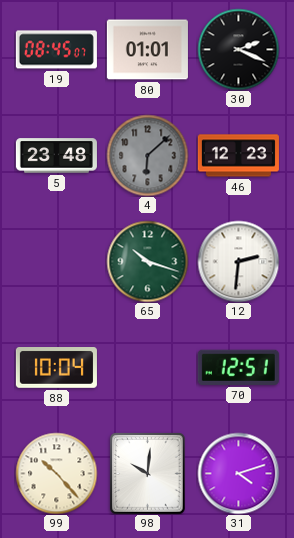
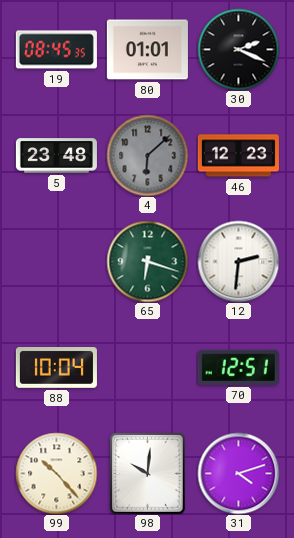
19: 08:45:07 -> 08:45:35
65: 10:18 -> 6:18
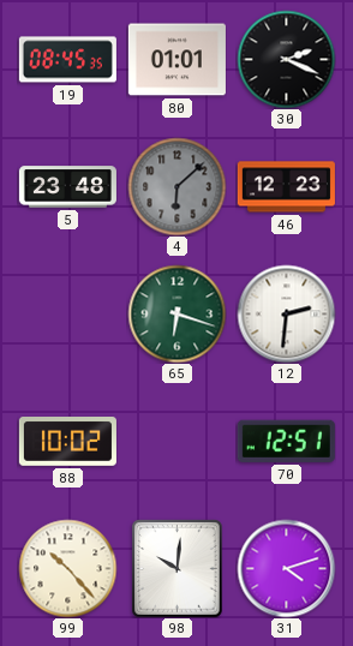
88: 10:04 -> 10:02
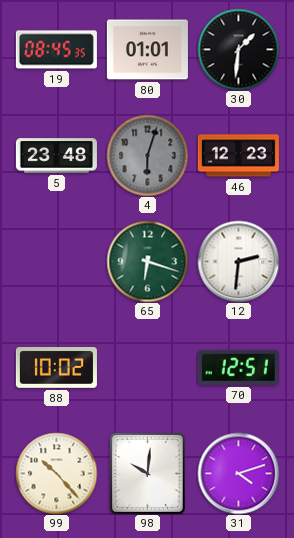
30: 2:19 -> 1:31
4: 6:08 -> 6:03
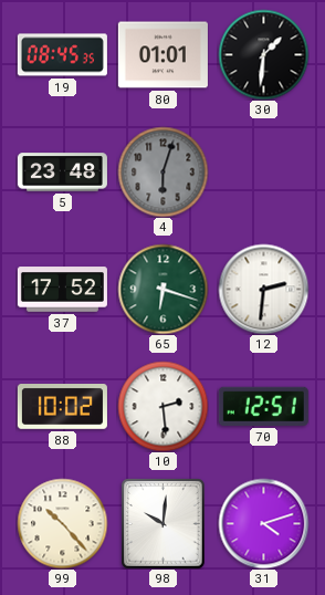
46: 12:23 -> none
37: none -> 17:52
10: none -> 2:29
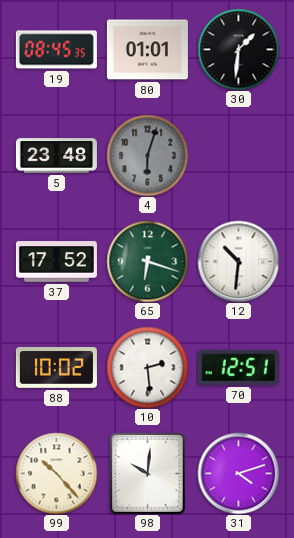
12: 2:31 -> 10:31
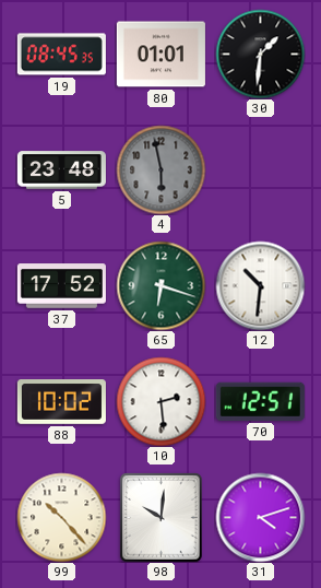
4: 6:03 -> 5:58
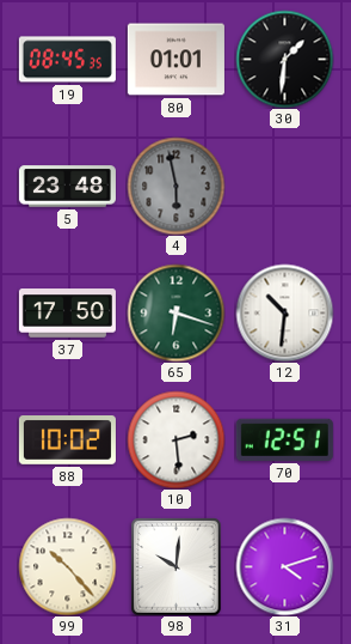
37: 17:52 -> 17:50
